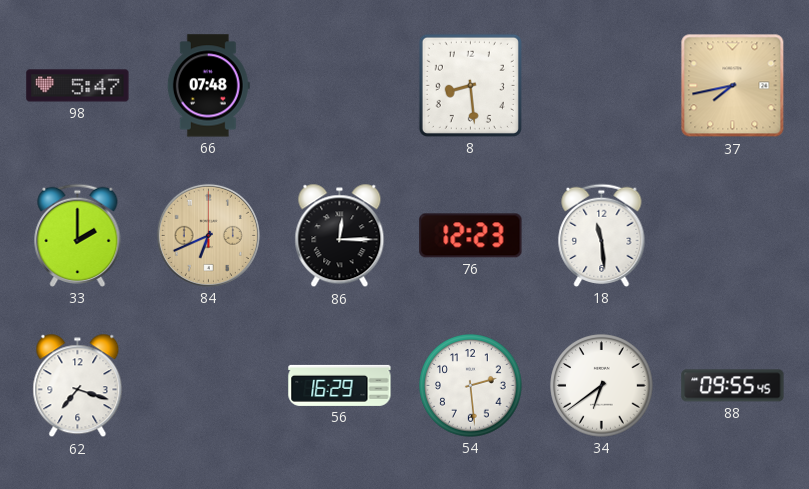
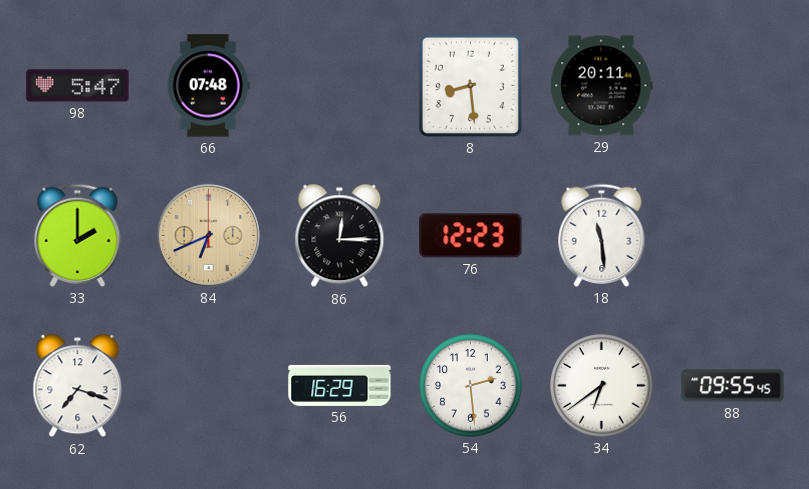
29: none -> 20:11
37: 7:43 -> none
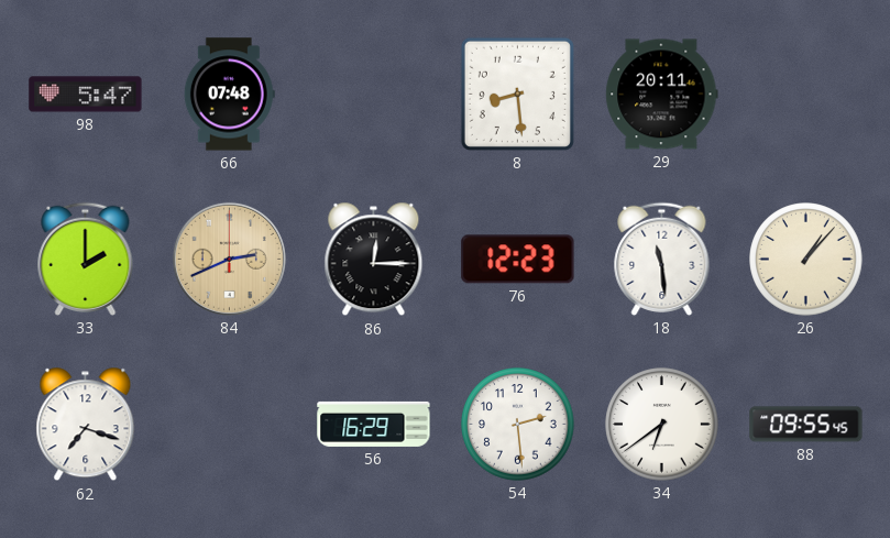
84: 6:41 -> 2:41
26: none -> 1:07
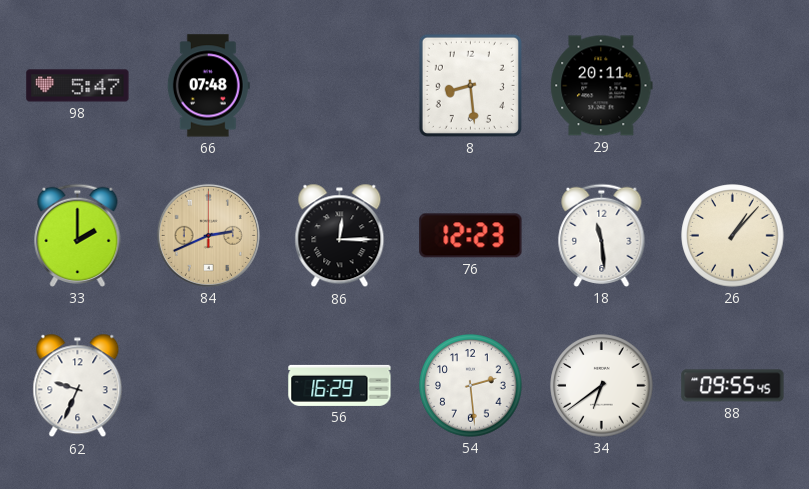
62: 7:18 -> 9:34
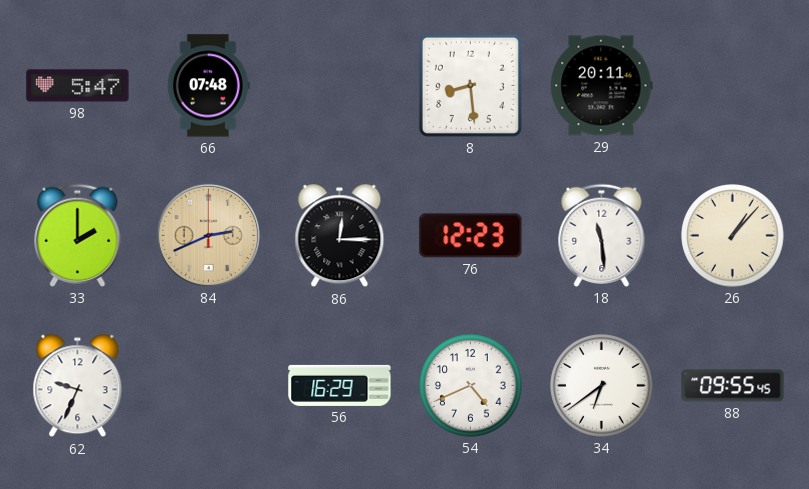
54: 2:29 -> 4:41
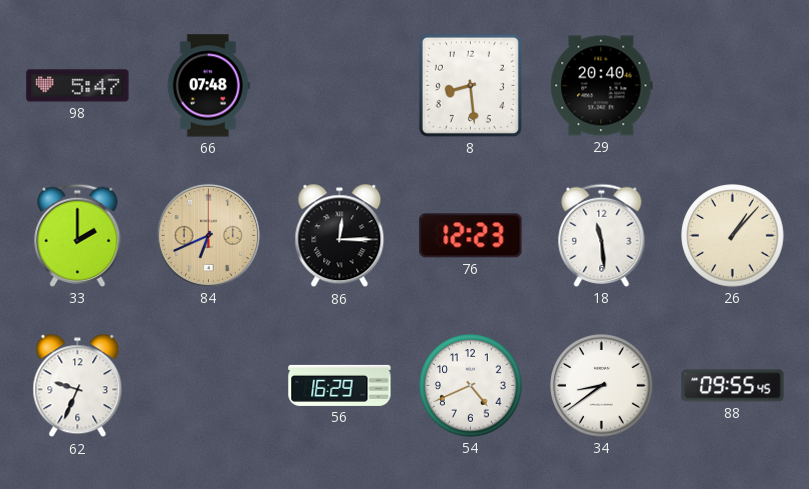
29: 20:11 -> 20:40
84: 2:41 -> 6:41
34: 6:39 -> 8:39
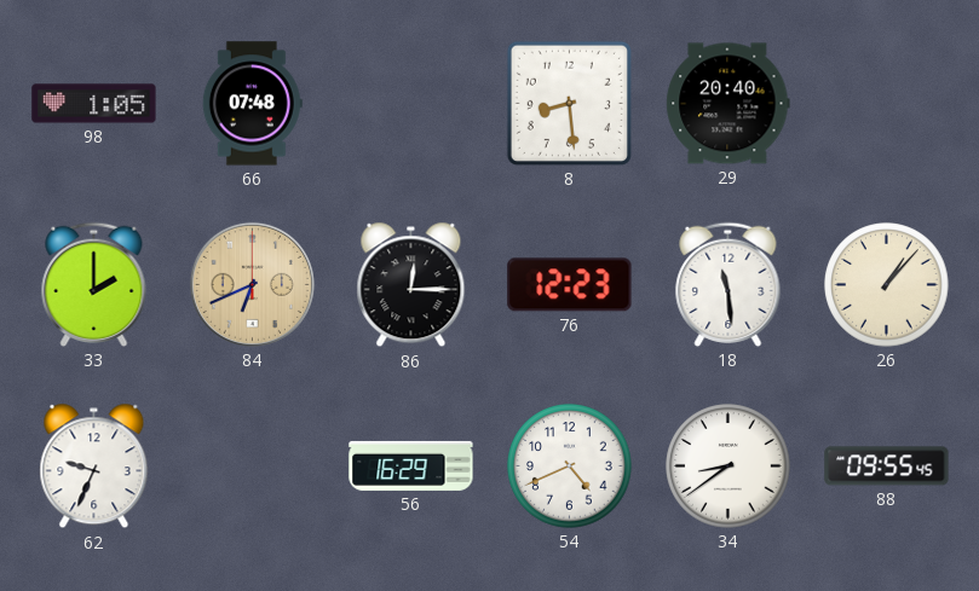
98: 5:47 -> 1:05
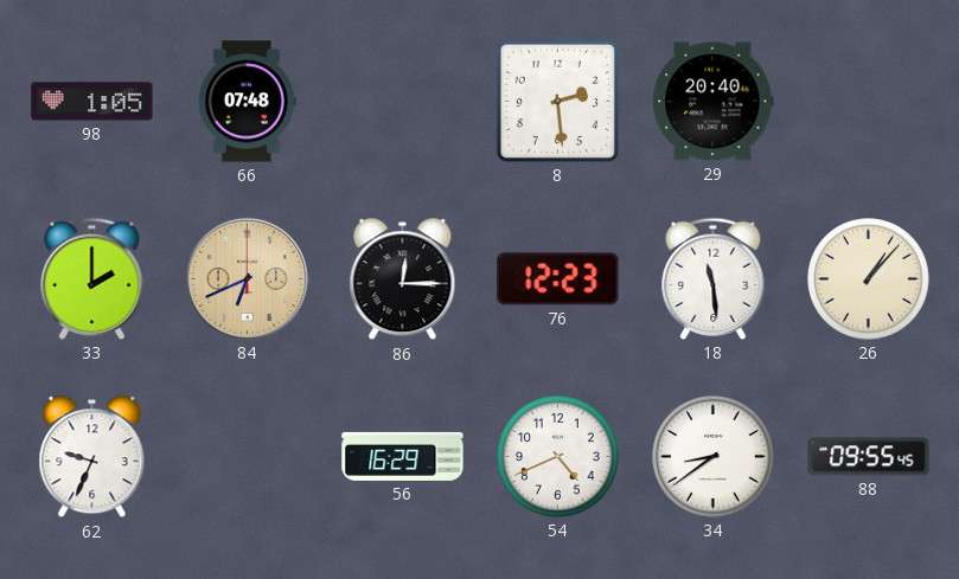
8: 8:29 -> 2:29
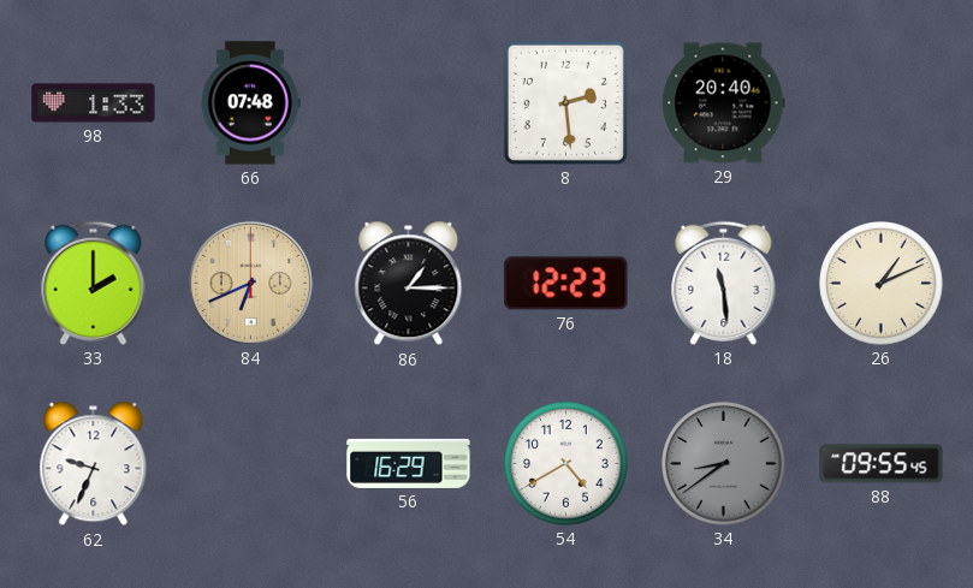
98: 1:05 -> 1:33
86: 12:15 -> 1:15
26: 1:07 -> 1:11
54: 4:41 -> 4:40
34 dial: white -> grey
